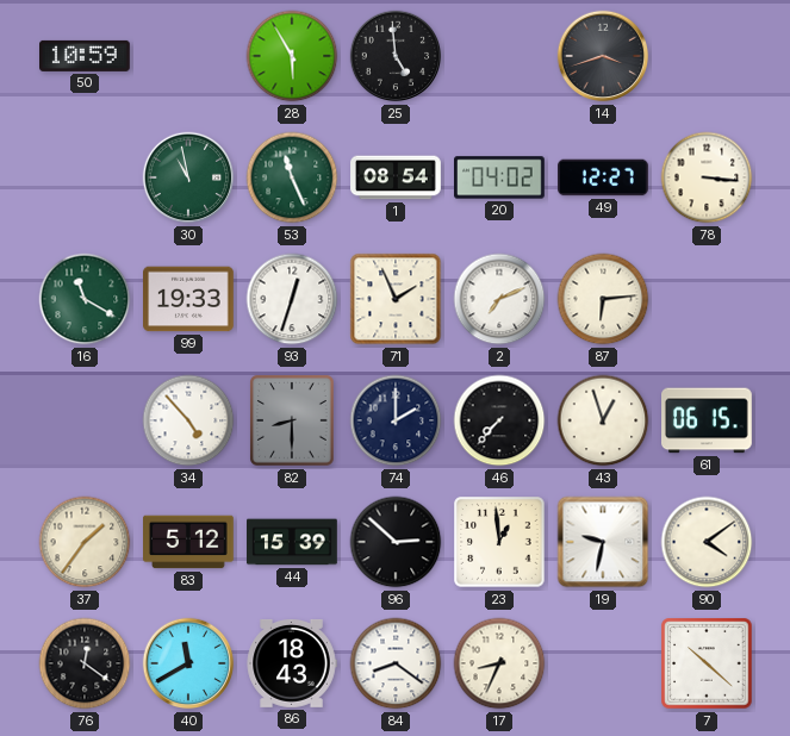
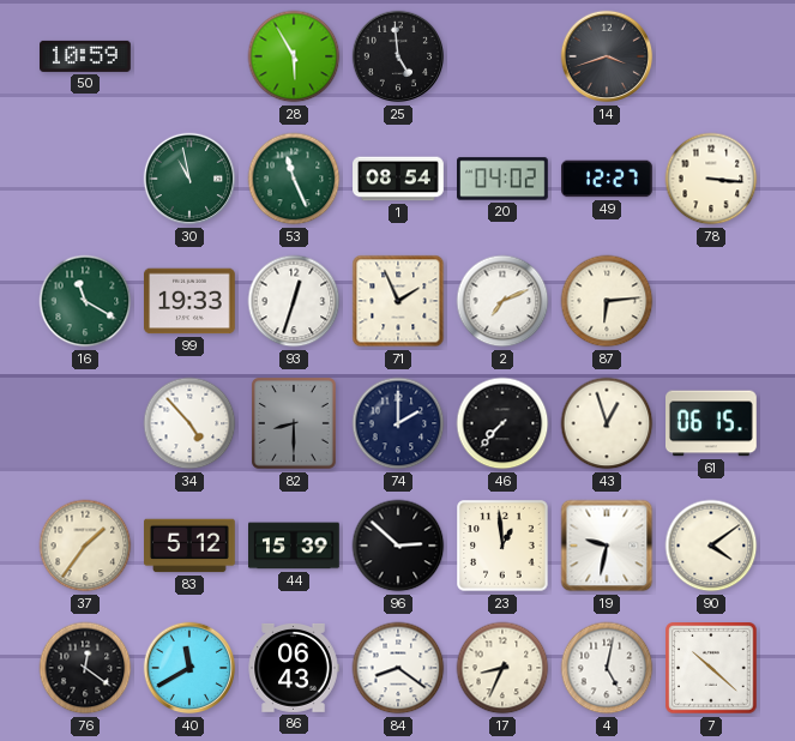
86: 18:43 -> 06:43
4: none -> 5:02
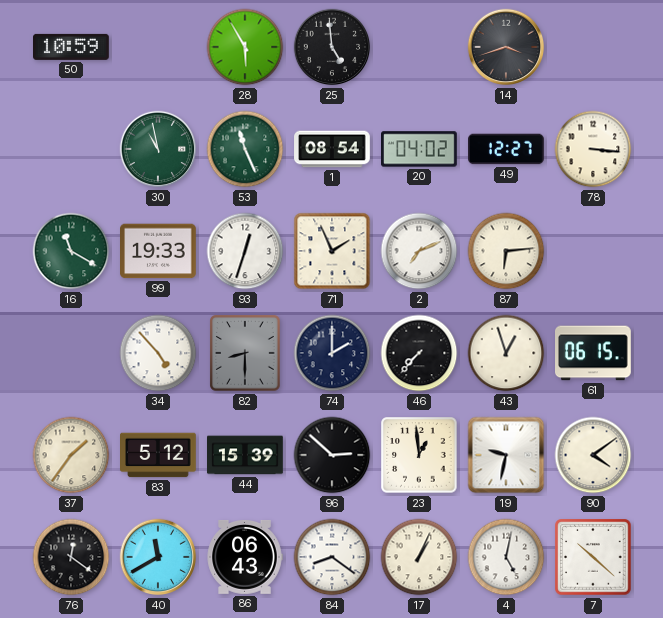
17: 8:34 -> 1:04
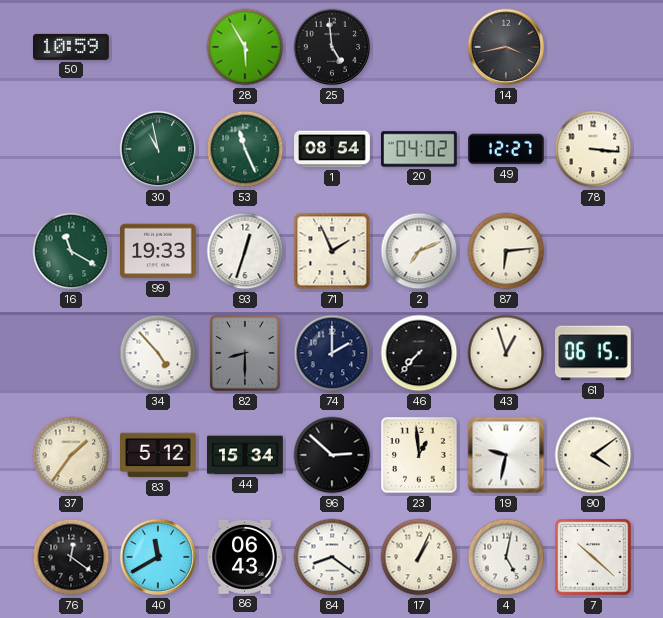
14: 3:42 -> 3:43
44: 15:39 -> 15:34
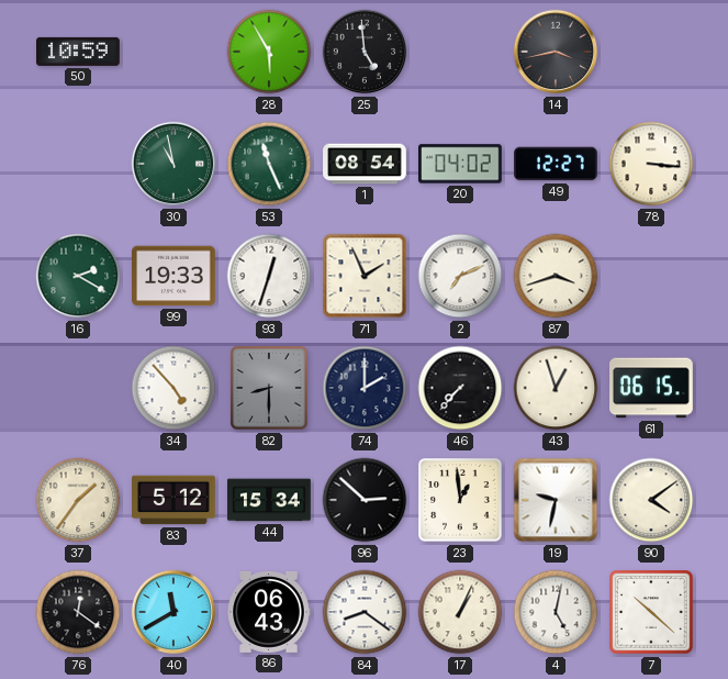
16: 11:20 -> 2:20
87: 6:14 -> 3:42
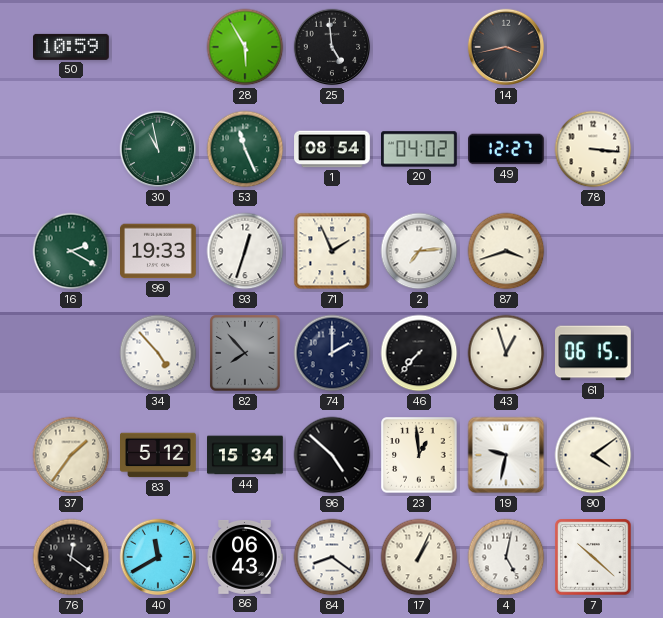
2: 7:11 -> 7:14
82: 8:30 -> 7:53
96: 2:52 -> 4:52
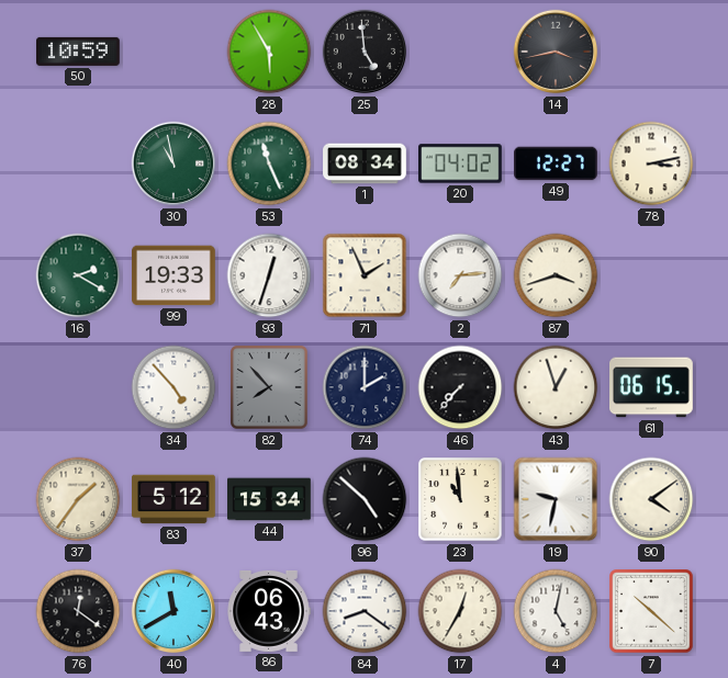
1: 08:54 -> 08:34
78: 3:16 -> 3:13
23: 12:59 -> 10:59
17: 1:04 -> 12:35
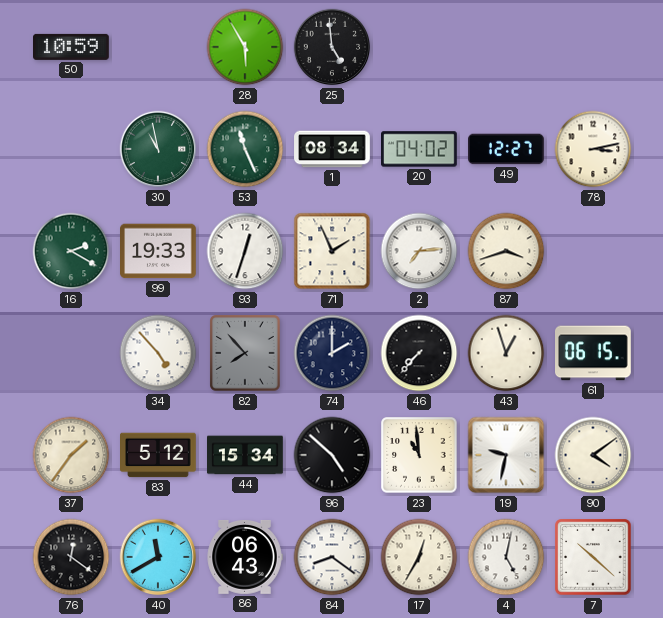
14: 3:43 -> none
